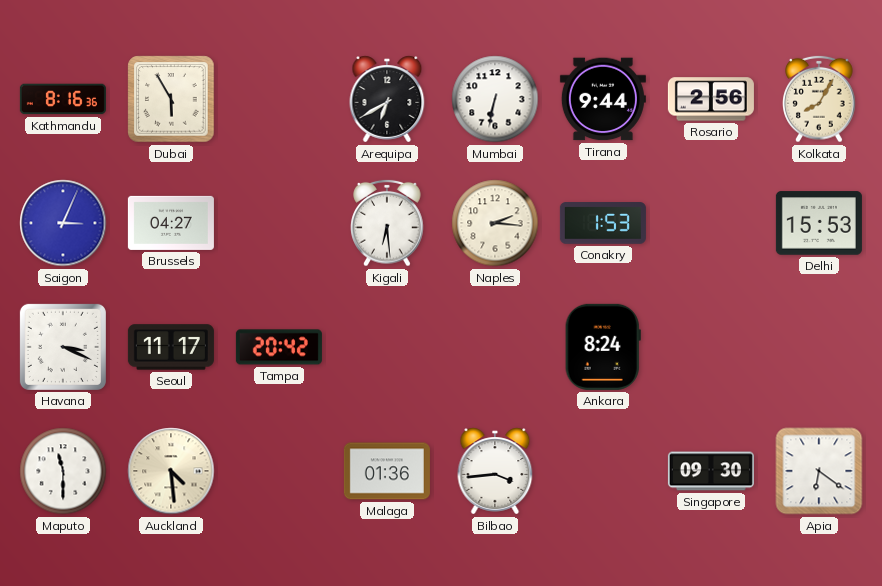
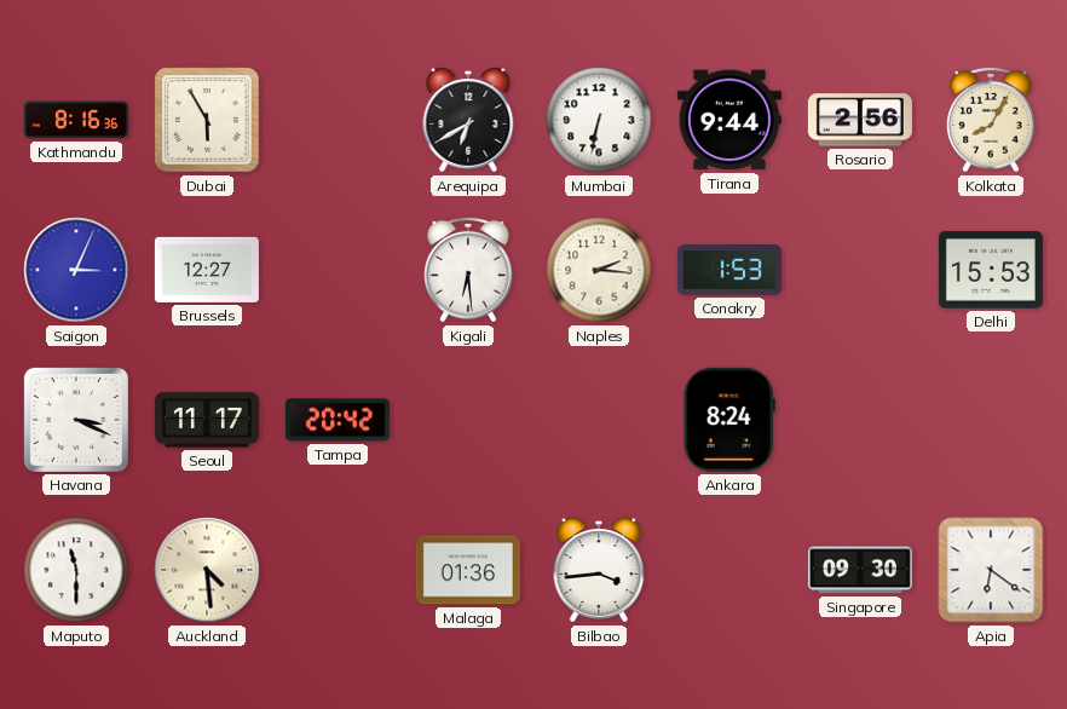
Brussels: 04:27 -> 12:27
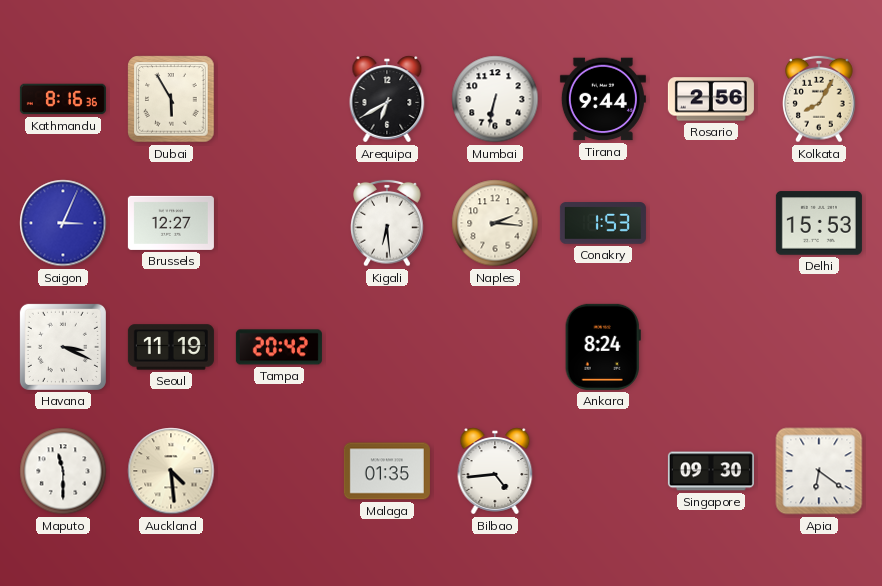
Seoul: 11:17 -> 11:19
Malaga: 01:36 -> 01:35
Bilbao: 3:44 -> 4:44
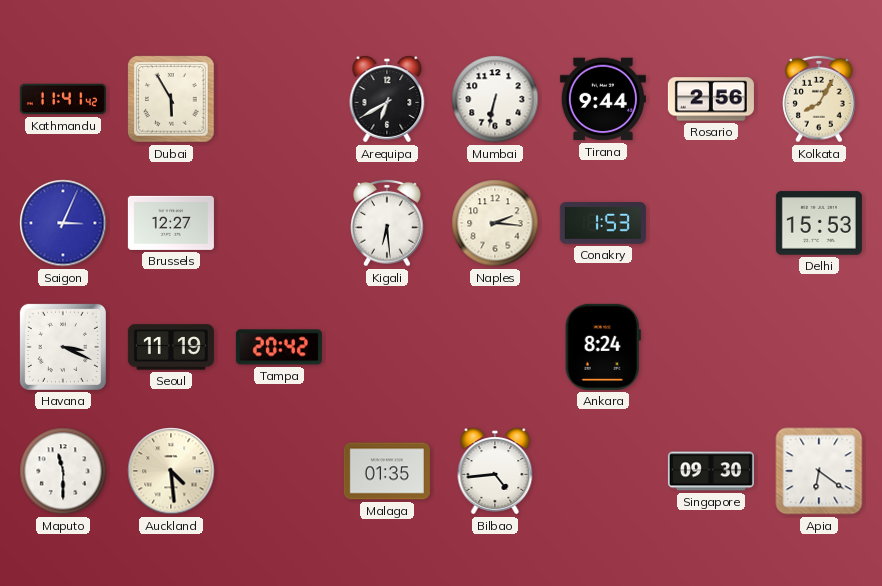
Kathmandu: 8:16 -> 11:41
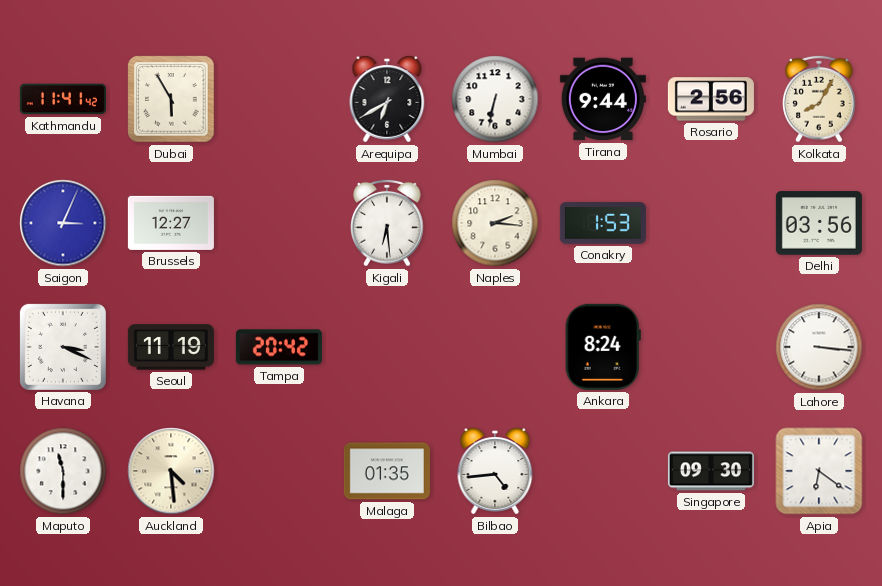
Delhi: 15:53 -> 03:56
Lahore: none -> 3:16
